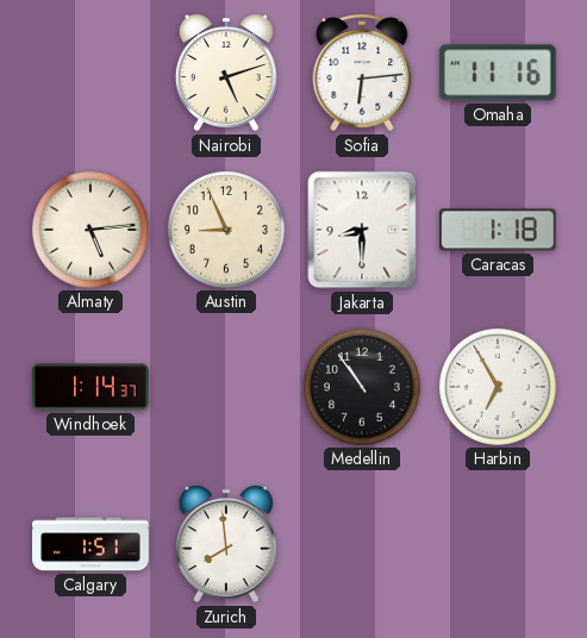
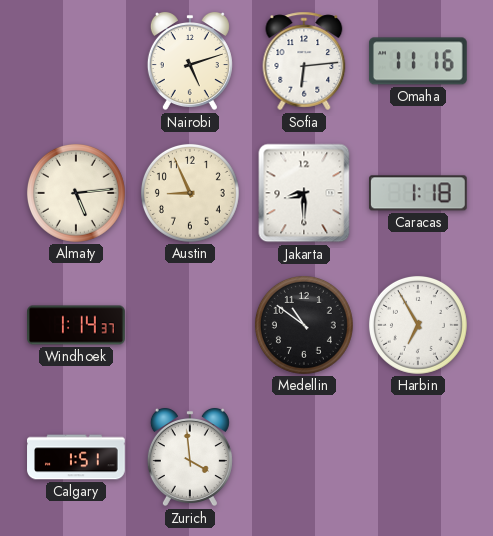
Medellin: 10:54 -> 10:51
Zurich: 7:59 -> 3:59
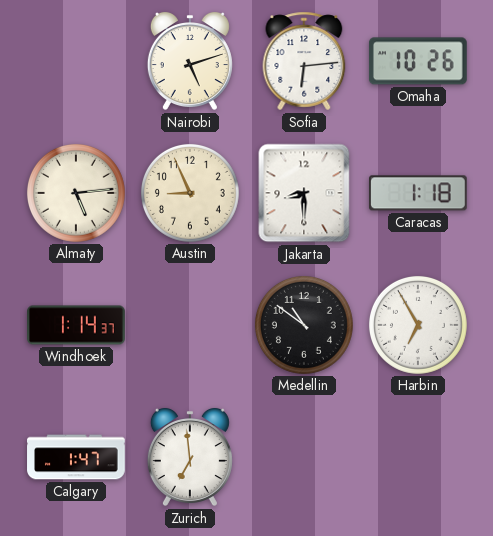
Omaha: 11:16 -> 10:26
Calgary: 1:51 -> 1:47
Zurich: 3:59 -> 6:59
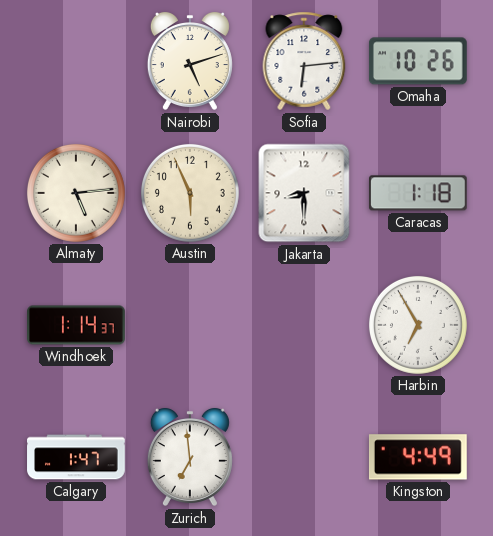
Austin: 8:56 -> 5:56
Medellin: 10:51 -> none
Kingston: none -> 4:49
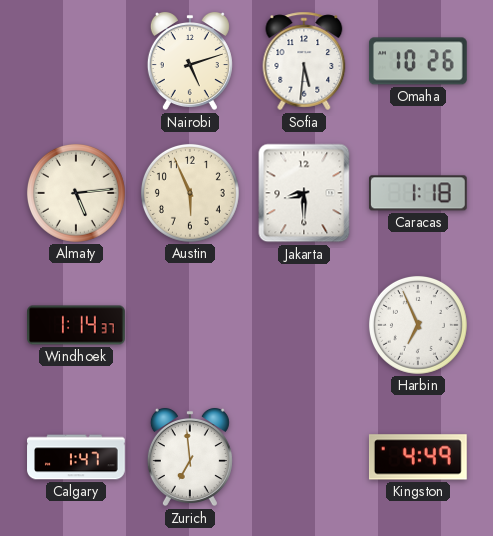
Sofia: 6:14 -> 5:31
Harbin: 6:55 -> 6:56
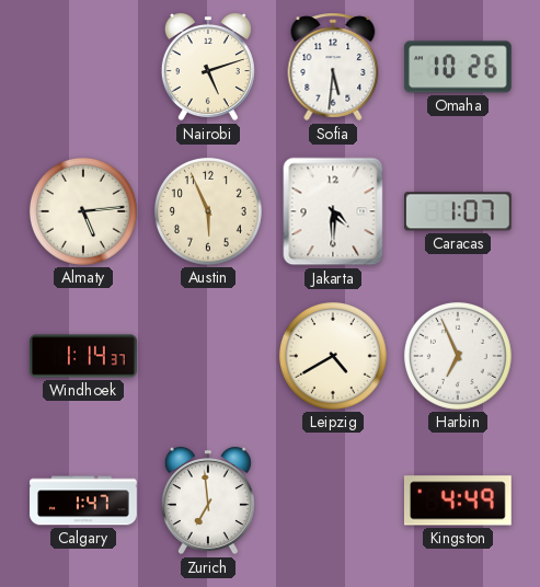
Jakarta: 8:30 -> 4:30
Caracas: 1:18 -> 1:07
Leipzig: none -> 4:40
